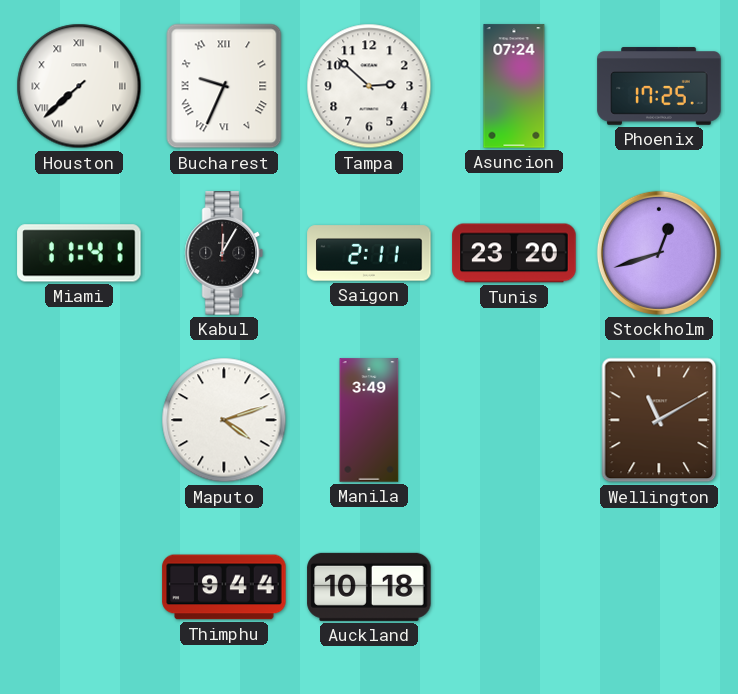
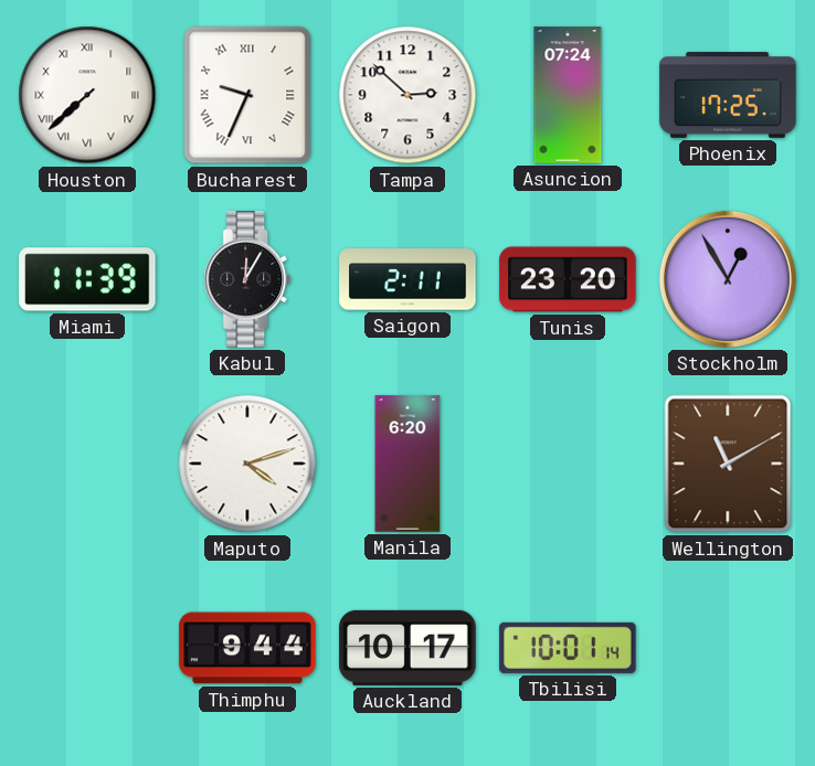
Miami: 11:41 -> 11:39
Stockholm: 12:42 -> 12:55
Manila: 3:49 -> 6:20
Auckland: 10:18 -> 10:17
Tbilisi: none -> 10:01
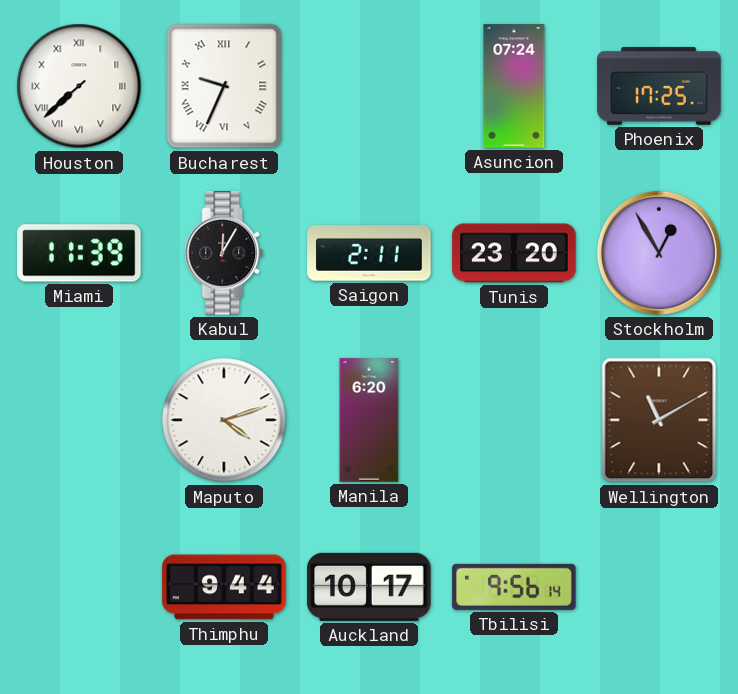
Tampa: 2:52 -> none
Tbilisi: 10:01 -> 9:56
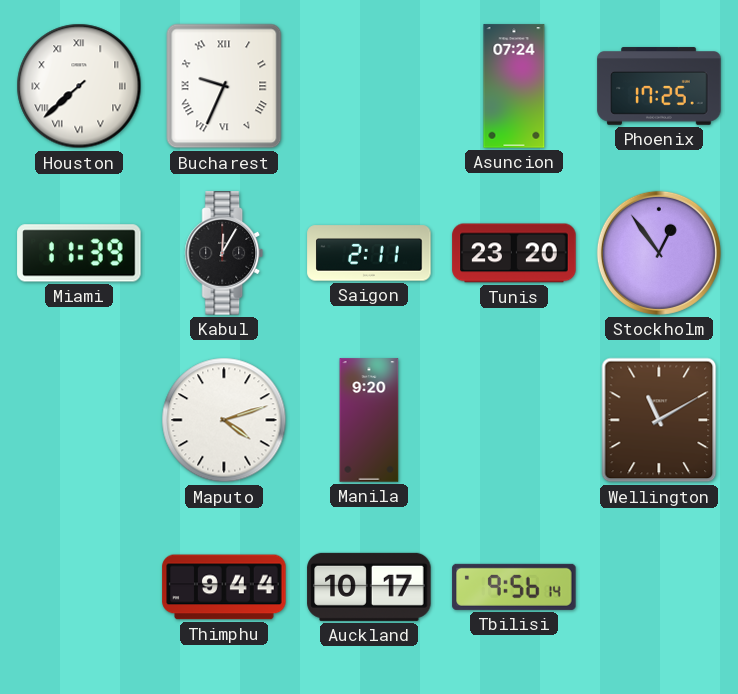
Stockholm: 12:55 -> 12:54
Manila: 6:20 -> 9:20
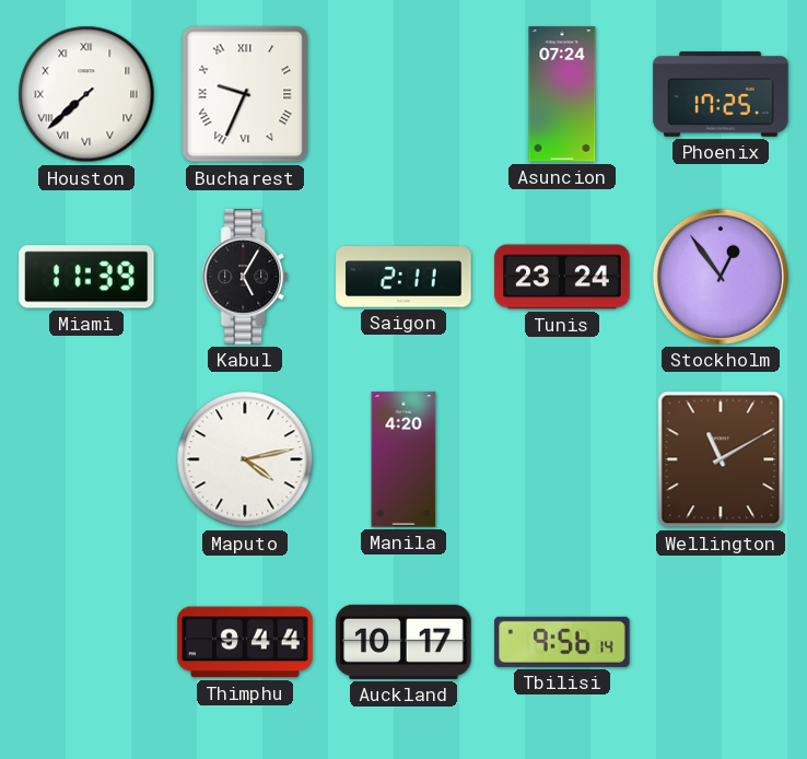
Kabul: 12:05 -> 5:05
Tunis: 23:20 -> 23:24
Maputo: 4:12 -> 4:13
Manila: 9:20 -> 4:20
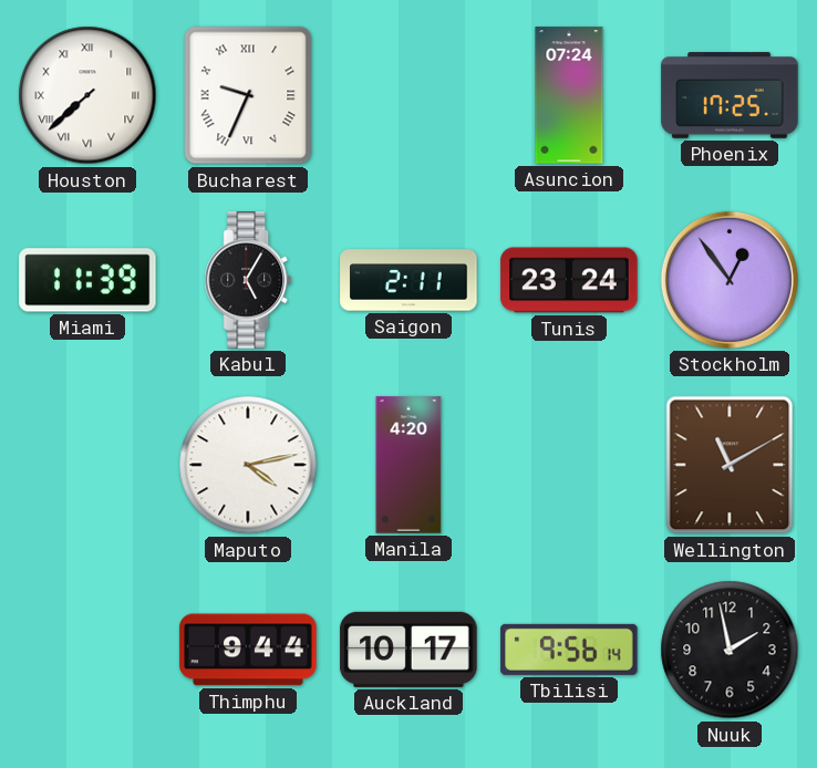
Nuuk: none -> 1:58
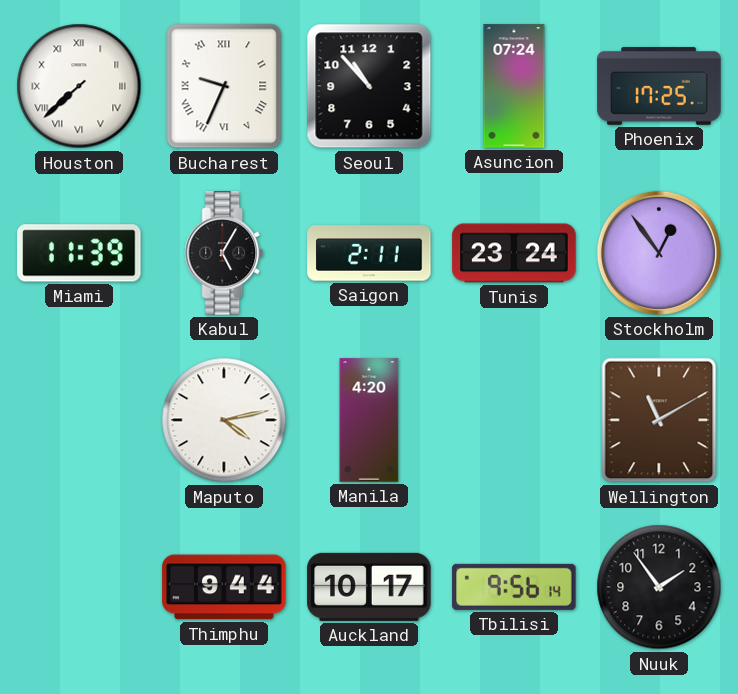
Seoul: none -> 10:53
Nuuk: 1:58 -> 1:54
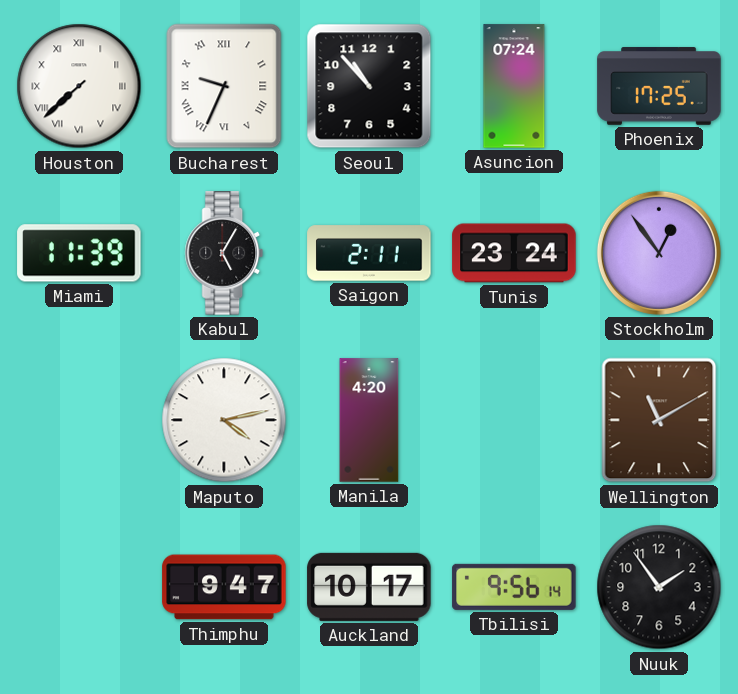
Thimphu: 9:44 -> 9:47
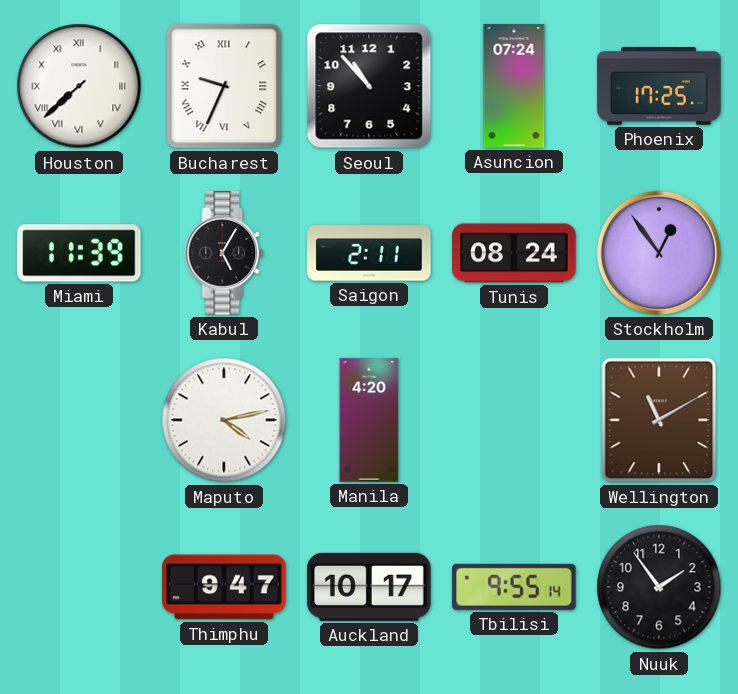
Tunis: 23:24 -> 08:24
Tbilisi: 9:56 -> 9:55
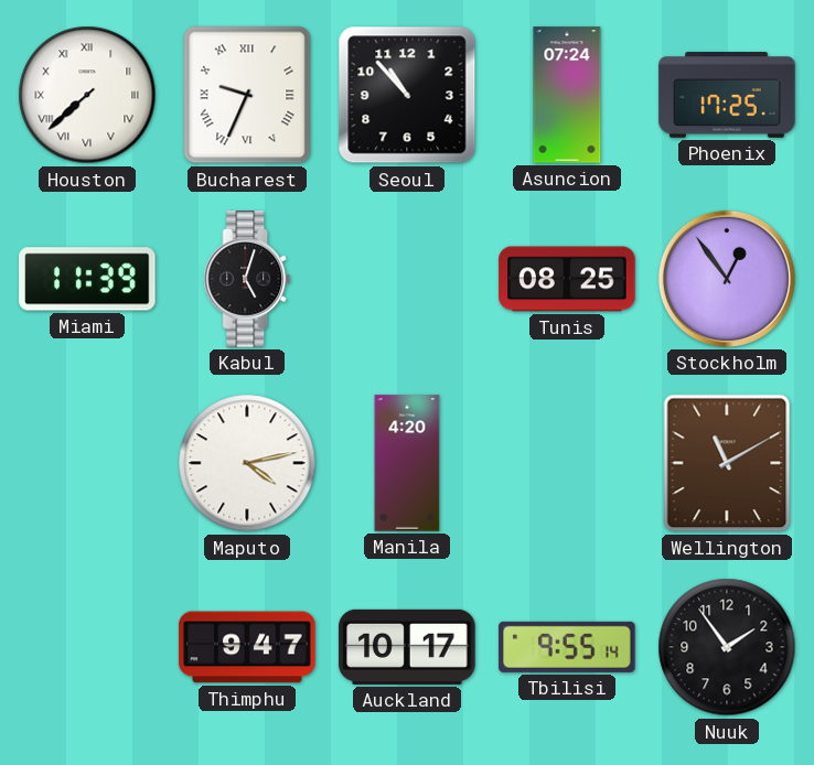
Kabul: 5:05 -> 5:03
Saigon: 2:11 -> none
Tunis: 08:24 -> 08:25
